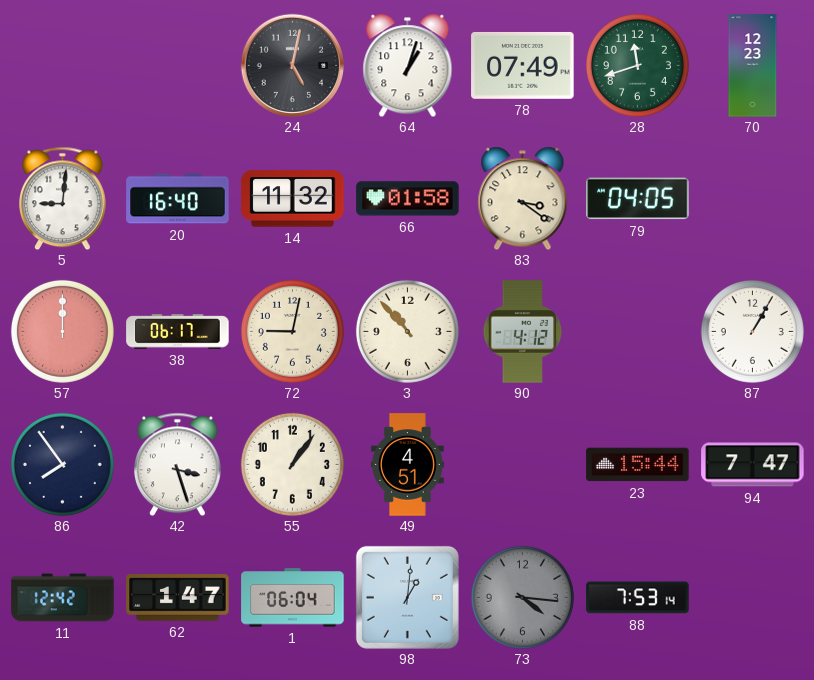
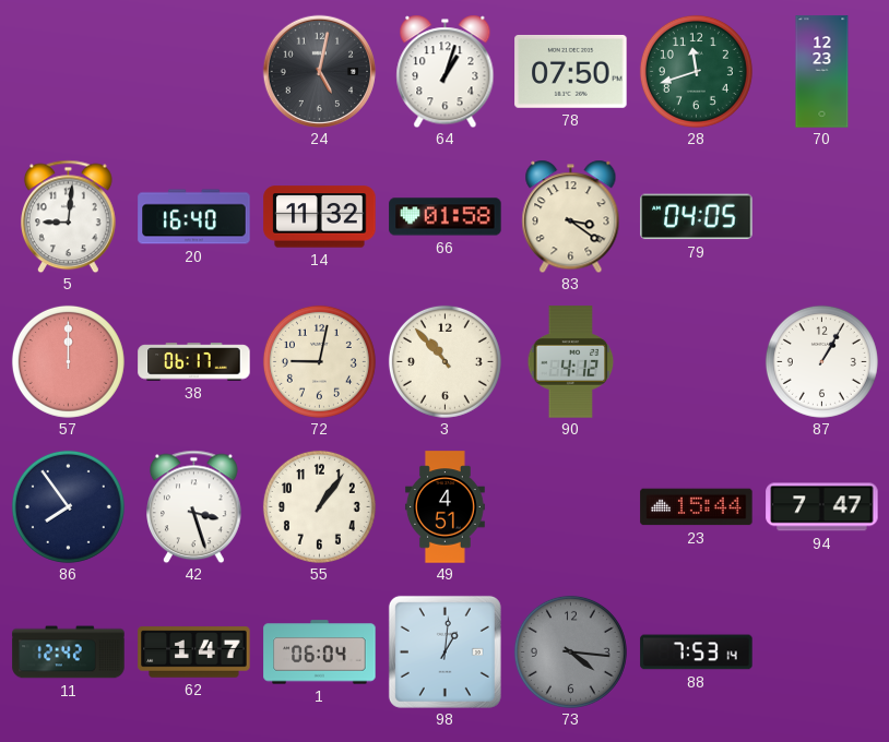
78: 07:49 -> 07:50
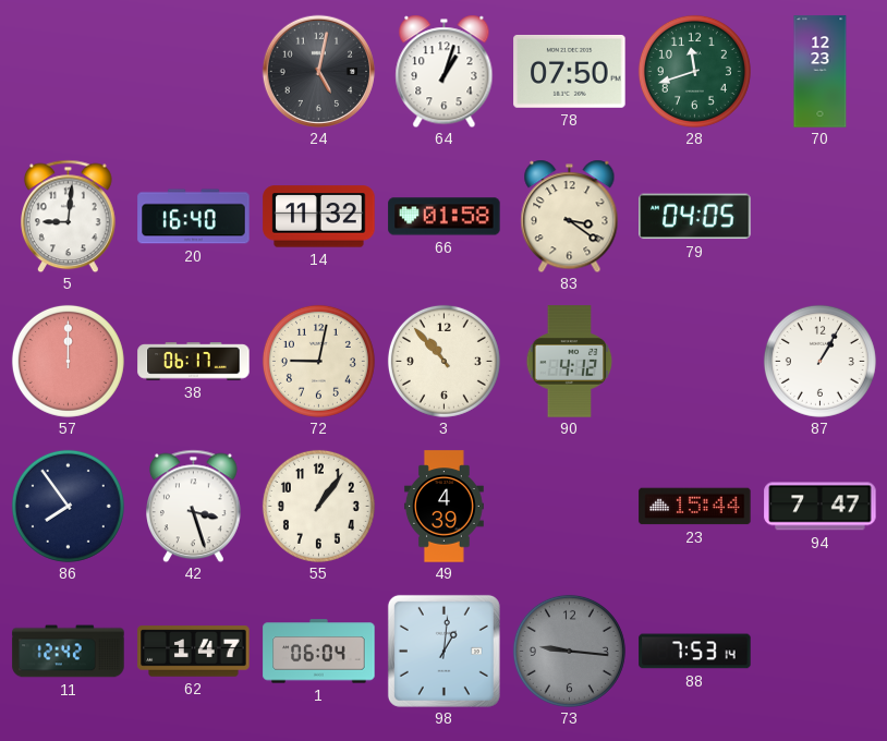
49: 4:51 -> 4:39
73: 4:16 -> 9:16
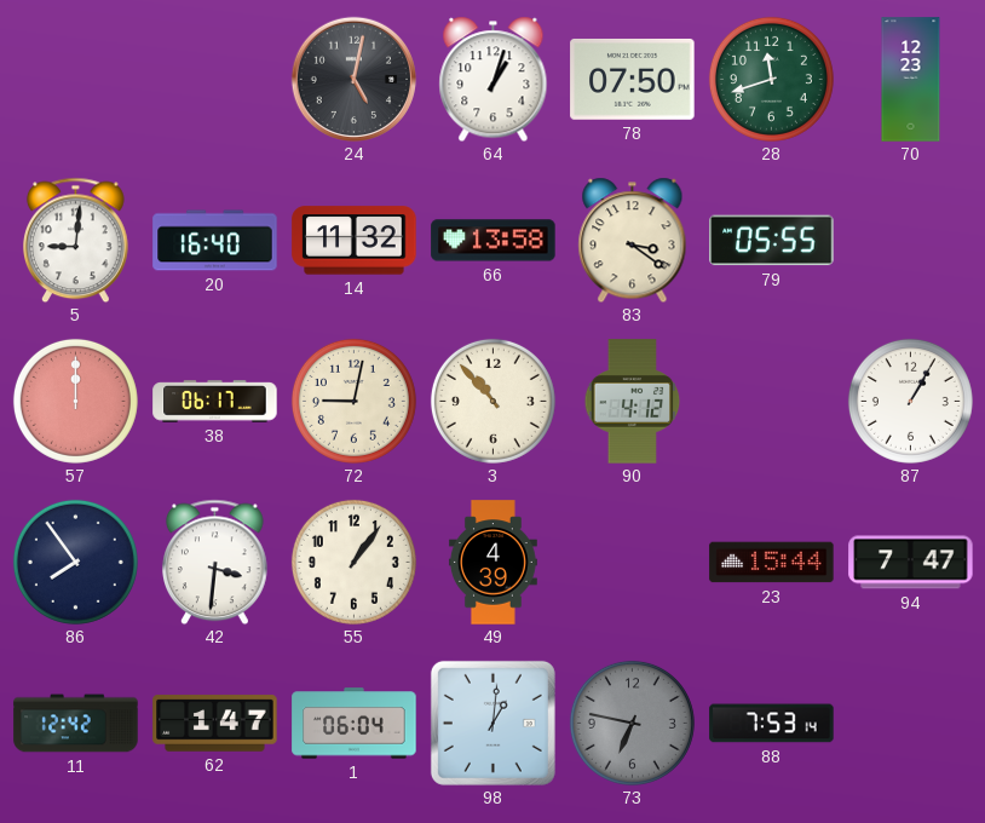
66: 01:58 -> 13:58
79: 04:05 -> 05:55
42: 3:27 -> 3:31
73: 9:16 -> 6:47
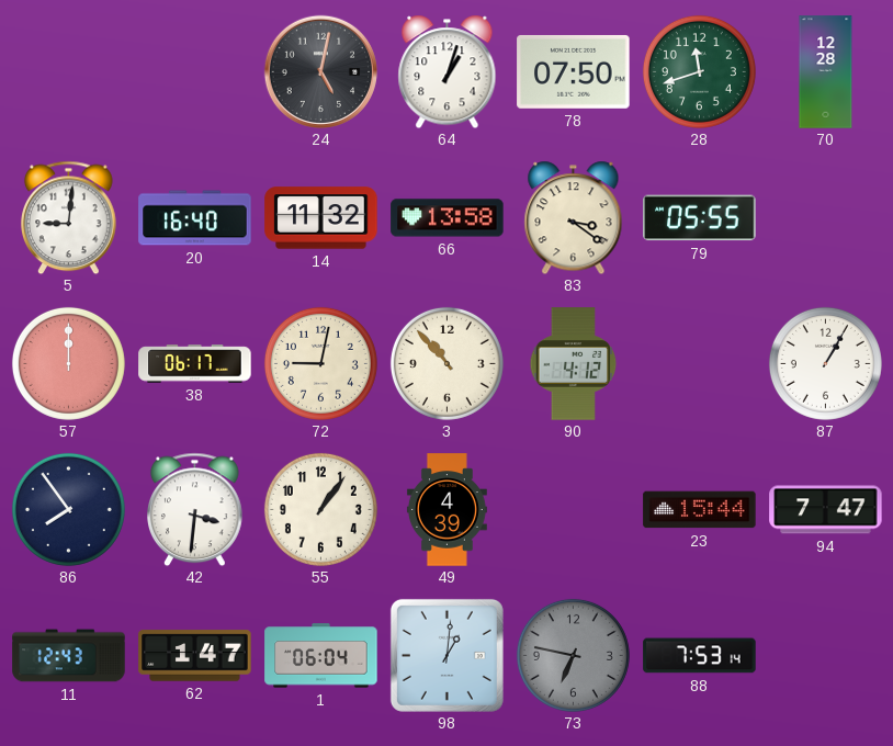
70: 12:23 -> 12:28
11: 12:42 -> 12:43
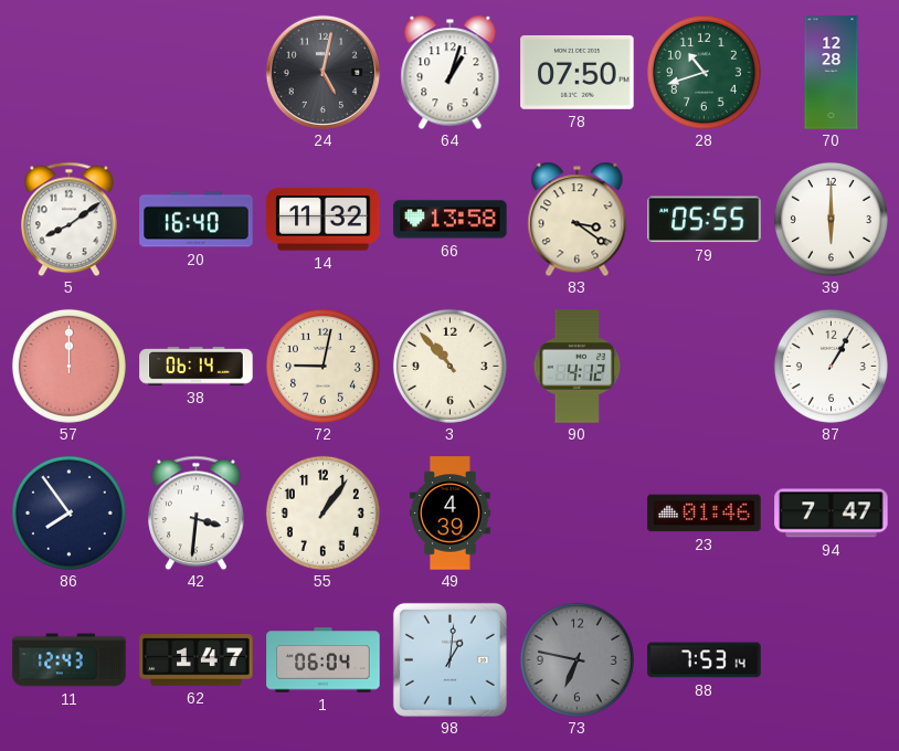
28: 11:42 -> 10:42
5: 9:01 -> 8:09
39: none -> 6:00
38: 06:17 -> 06:14
23: 15:44 -> 01:46
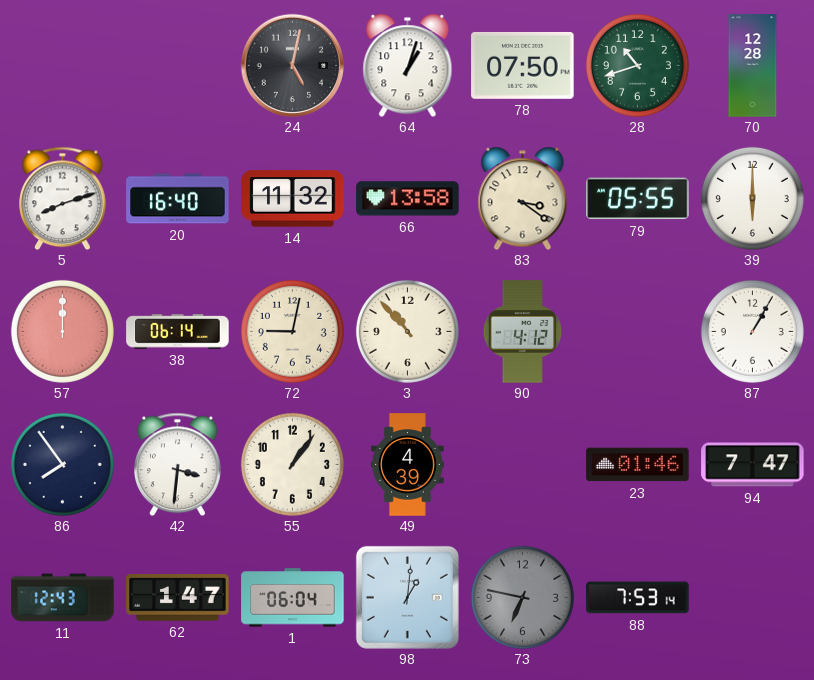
5: 8:09 -> 8:12
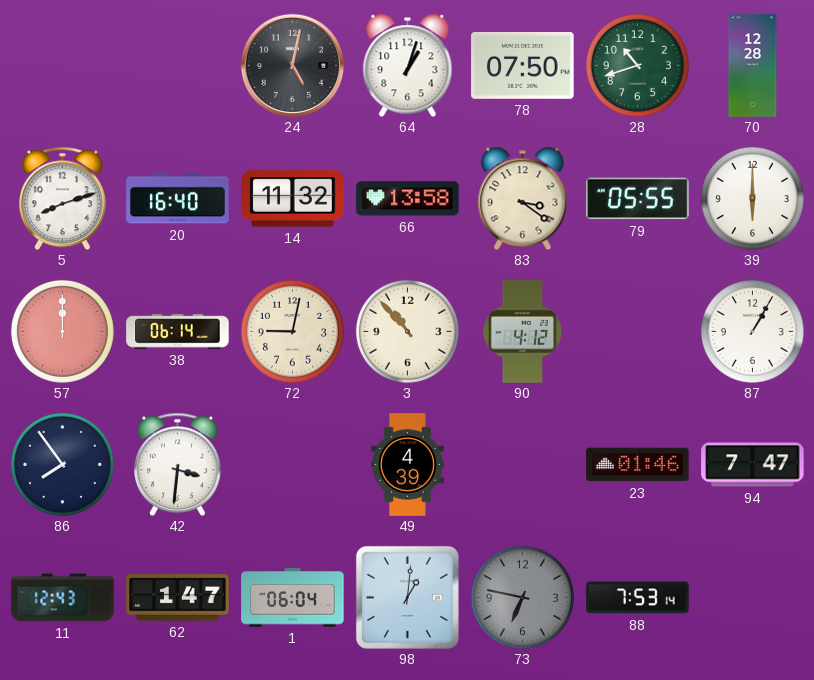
55: 1:06 -> none
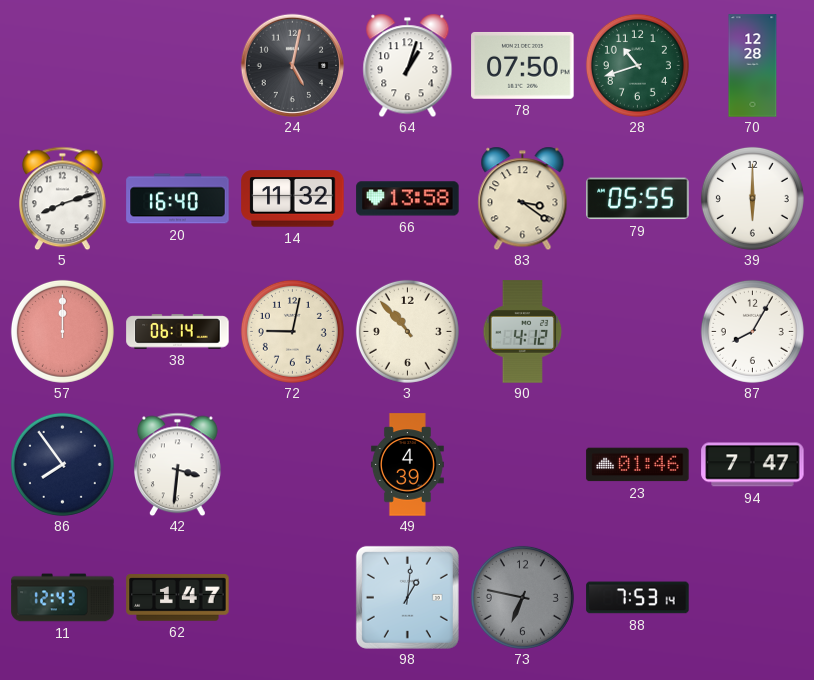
87: 1:05 -> 8:05
1: 06:04 -> none
